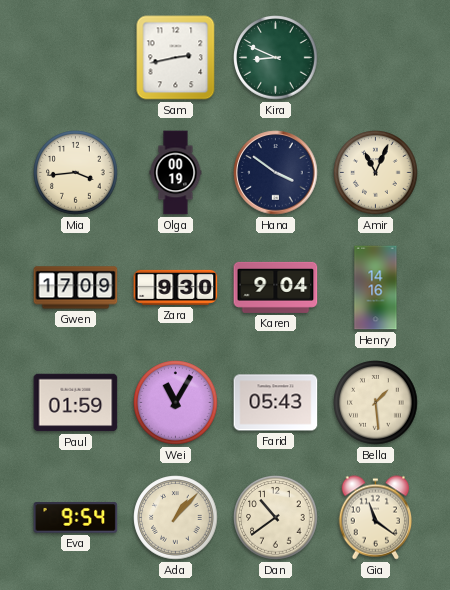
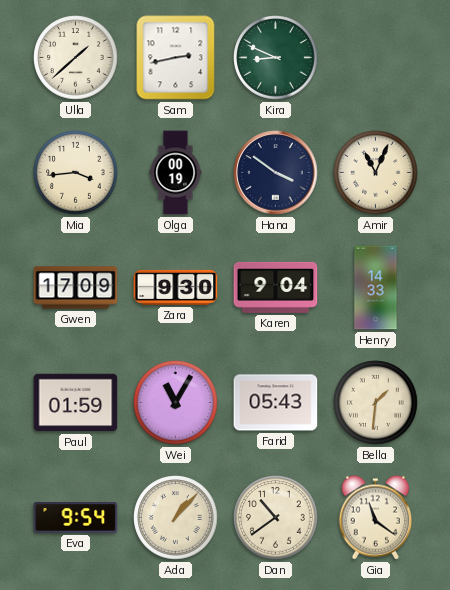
Ulla: none -> 1:38
Henry: 14:16 -> 14:33
Bella: 1:29 -> 1:31
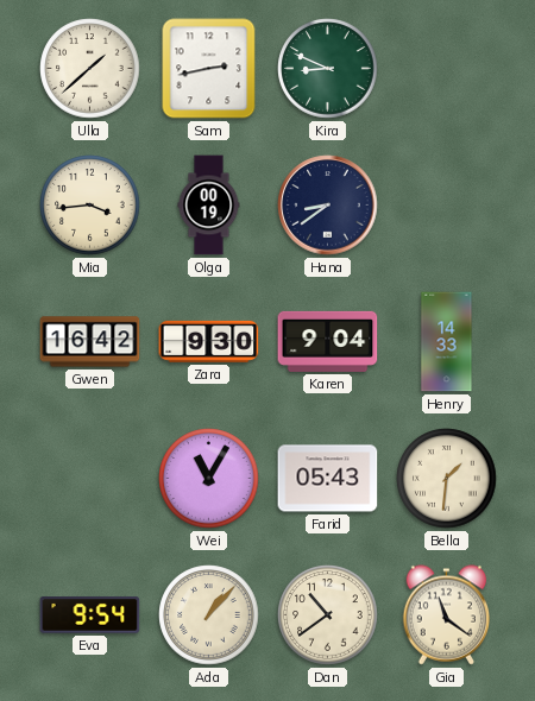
Hana: 3:51 -> 8:39
Amir: 11:04 -> none
Gwen: 17:09 -> 16:42
Paul: 01:59 -> none
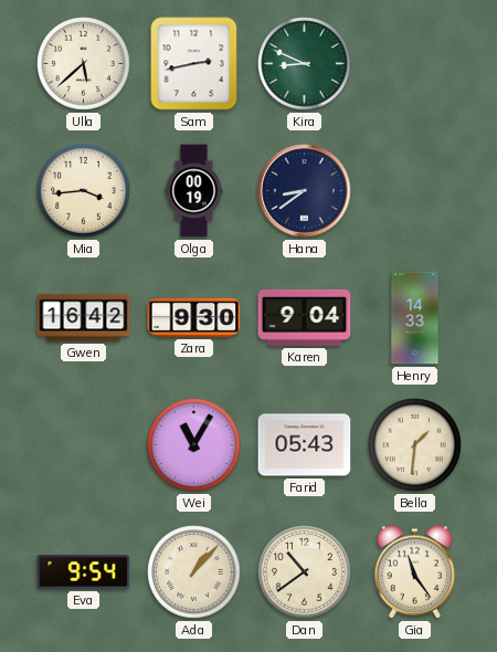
Ulla: 1:38 -> 5:38
Gia: 11:21 -> 11:24
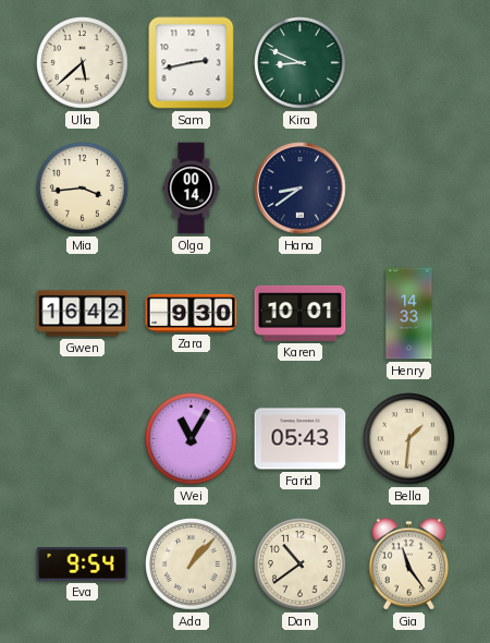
Olga: 00:19 -> 00:14
Karen: 9:04 -> 10:01
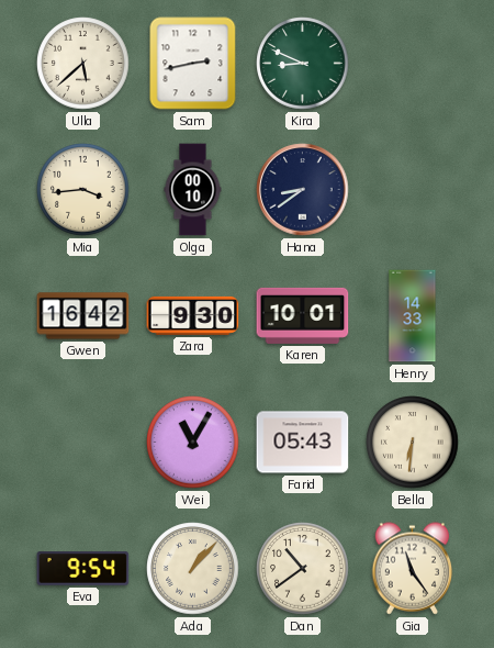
Olga: 00:14 -> 00:10
Bella: 1:31 -> 6:31
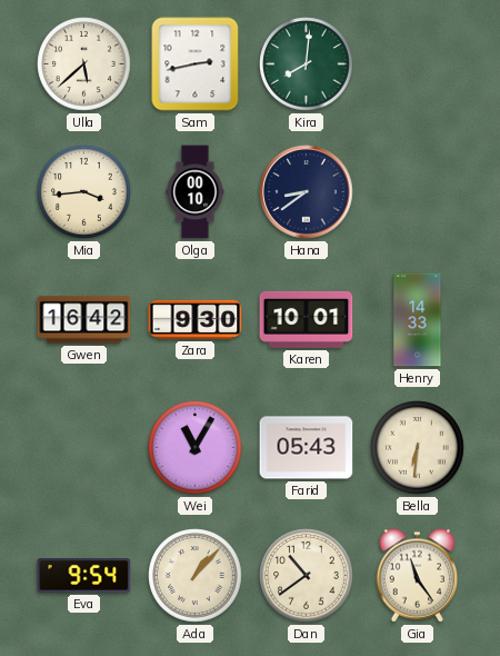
Kira: 8:49 -> 8:01
